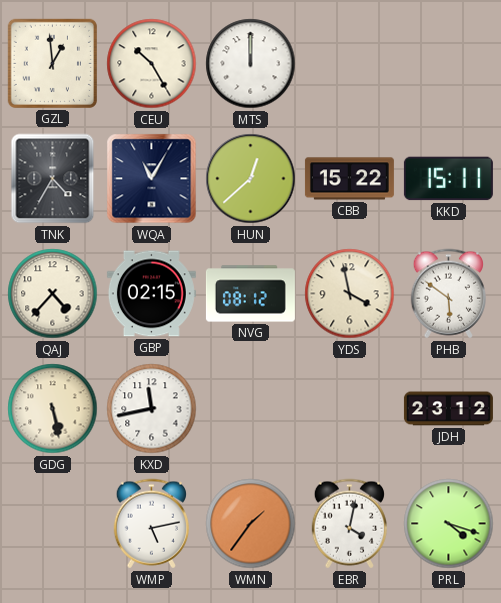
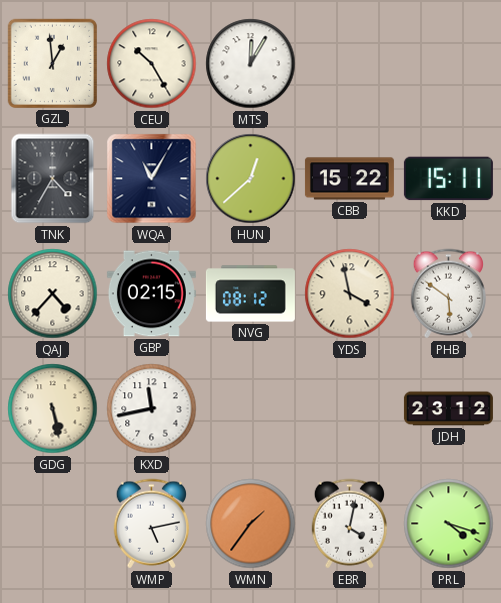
MTS: 12:00 -> 12:05
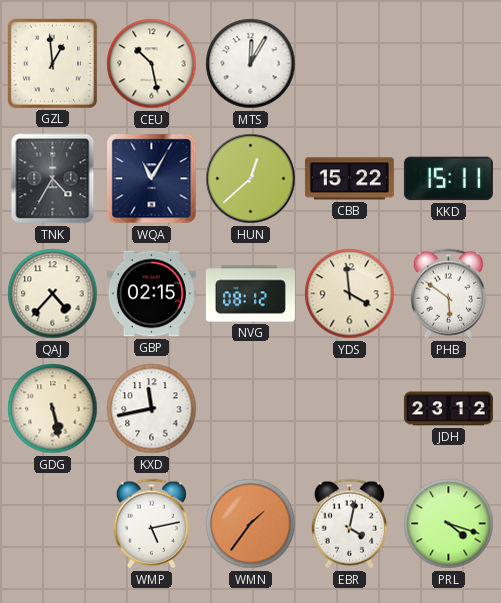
CEU: 10:25 -> 10:28
YDS: 3:58 -> 3:59
